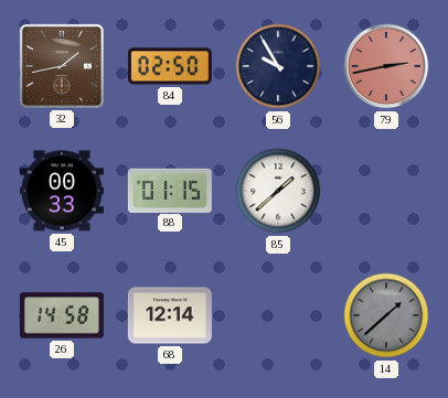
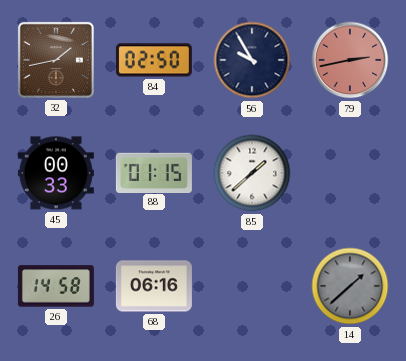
68: 12:14 -> 06:16
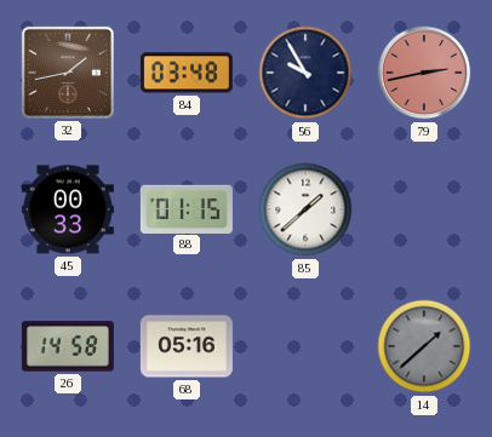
84: 02:50 -> 03:48
68: 06:16 -> 05:16
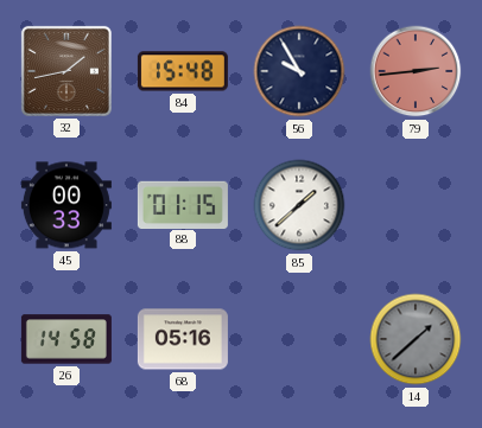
84: 03:48 -> 15:48
79: 2:43 -> 2:44
